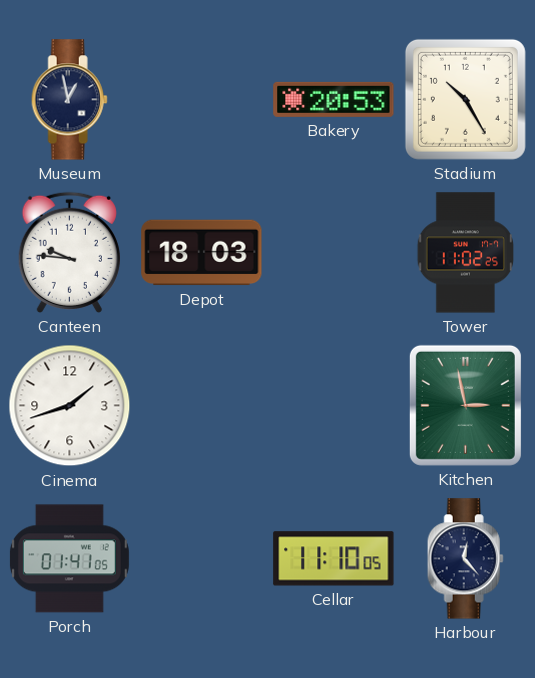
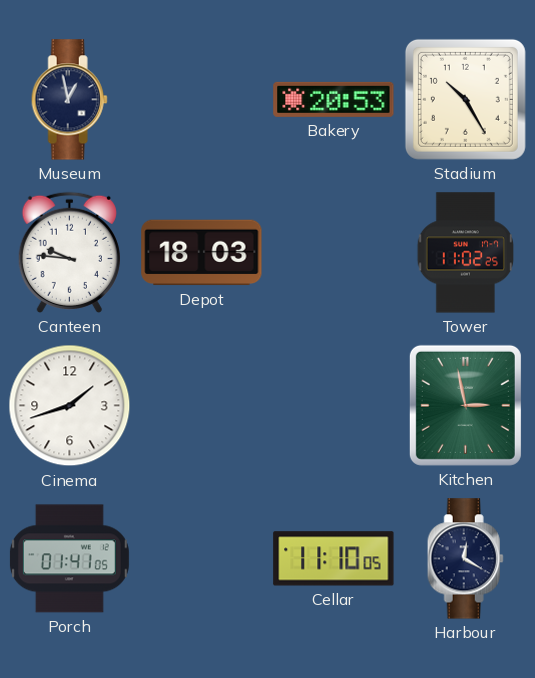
Harbour: 12:23 -> 12:20
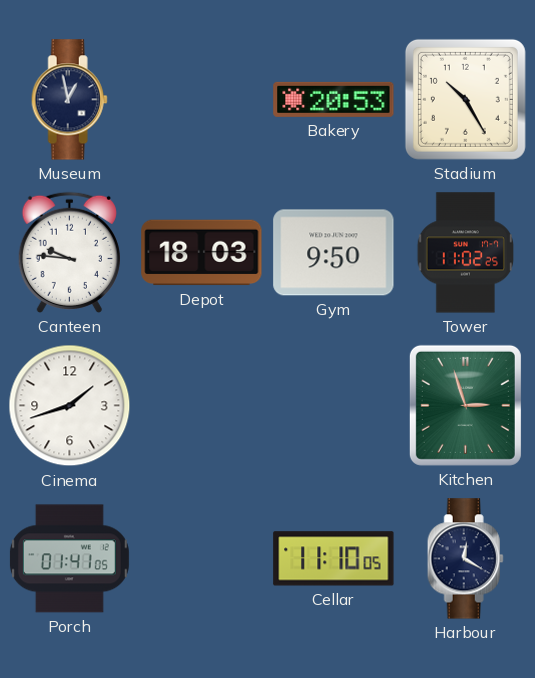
Gym: none -> 9:50
Kitchen: 2:58 -> 2:57
